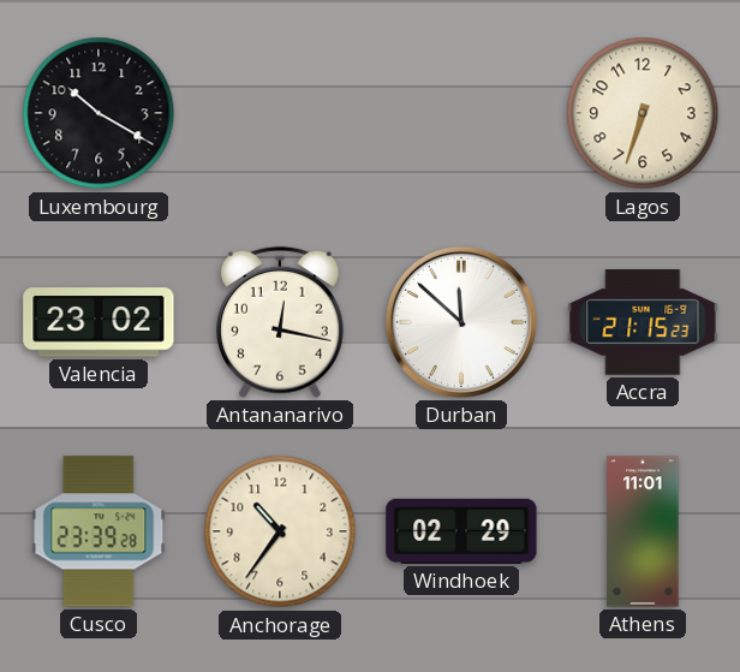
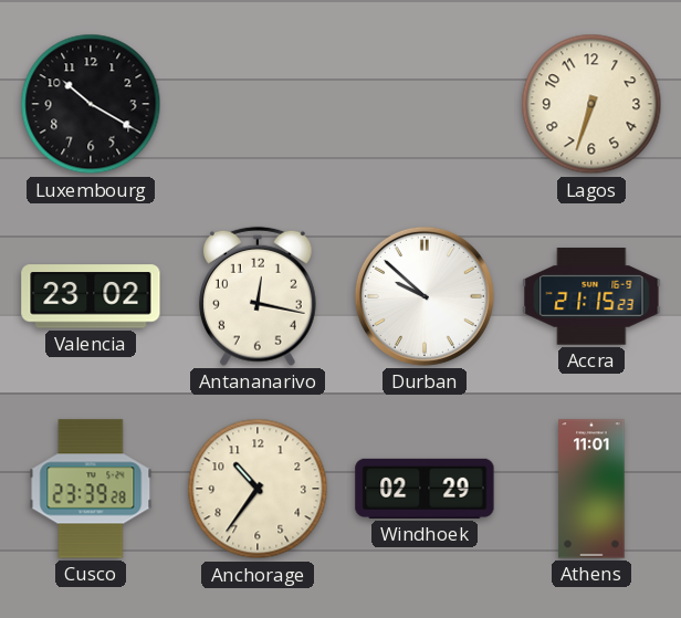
Durban: 11:52 -> 9:52
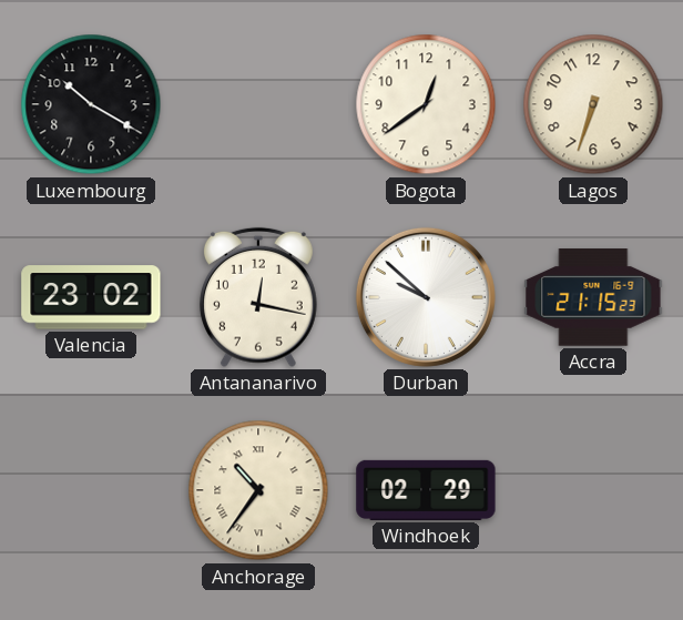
Bogota: none -> 12:39
Cusco: 23:39 -> none
Anchorage numerals: Arabic -> Roman
Athens: 11:01 -> none
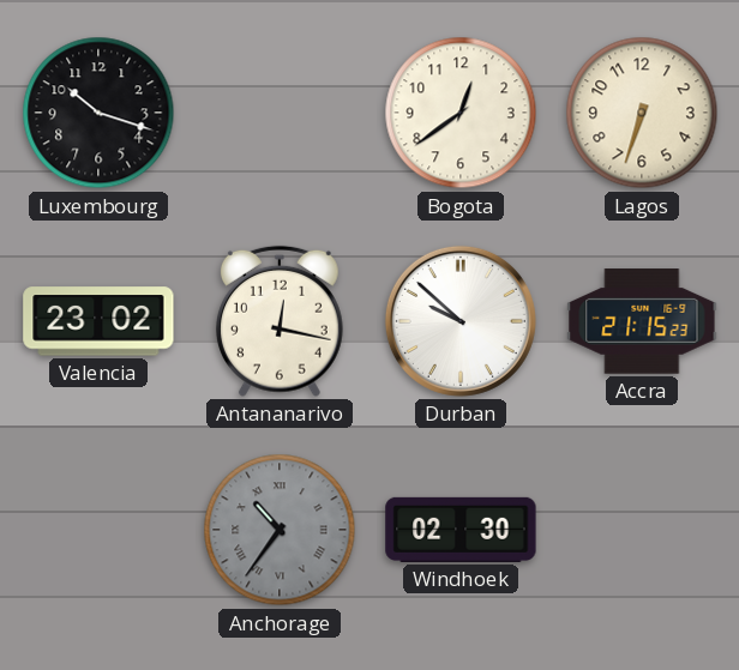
Luxembourg: 10:20 -> 10:18
Anchorage dial: cream -> grey
Windhoek: 02:29 -> 02:30
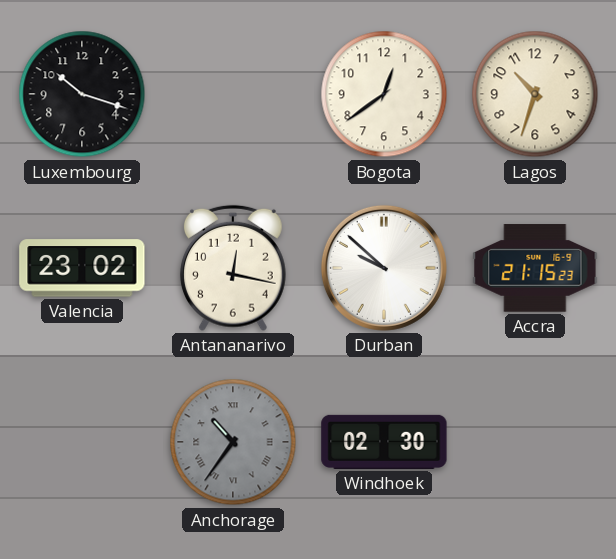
Lagos: 6:33 -> 10:33
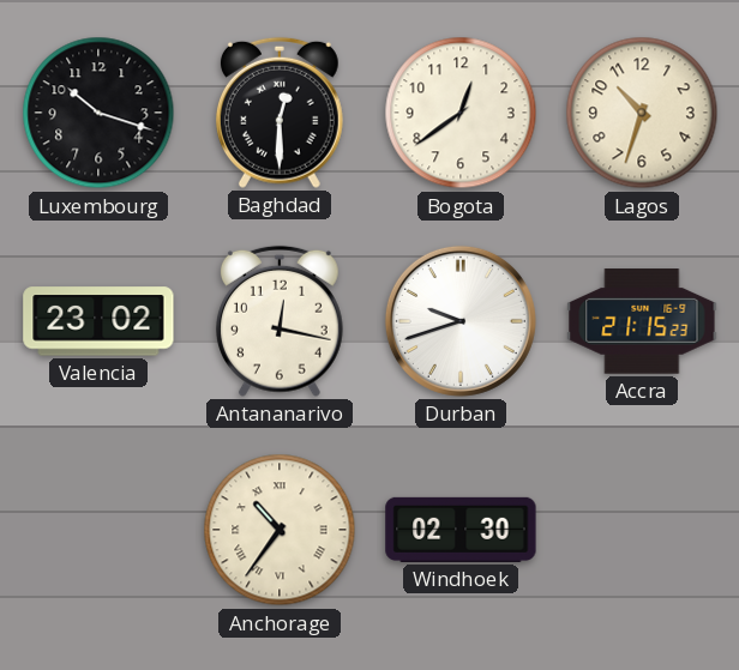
Baghdad: none -> 12:30
Durban: 9:52 -> 9:42
Anchorage dial: grey -> cream
